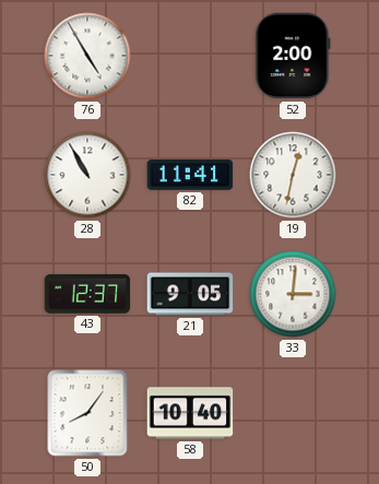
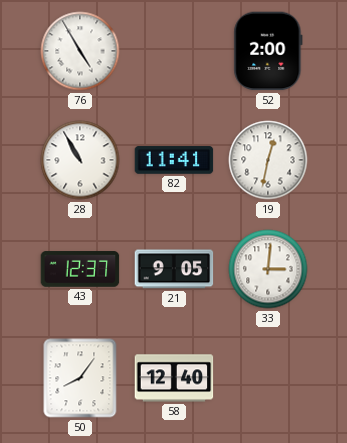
58: 10:40 -> 12:40
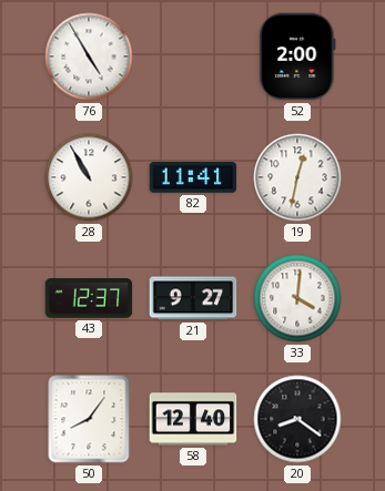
21: 9:05 -> 9:27
33: 3:01 -> 4:01
20: none -> 8:21
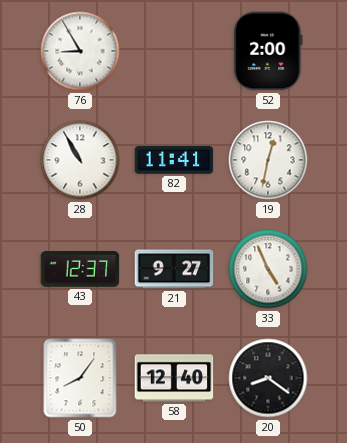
76: 4:55 -> 8:55
33: 4:01 -> 4:56
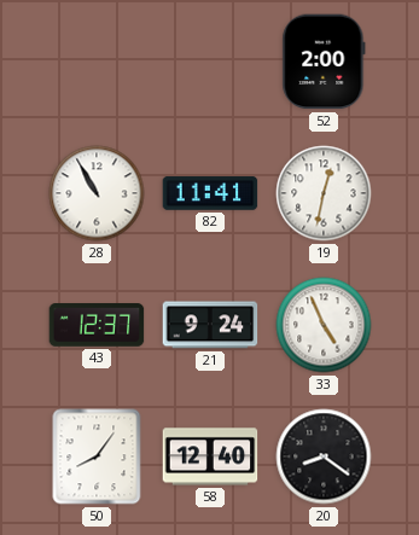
76: 8:55 -> none
21: 9:27 -> 9:24
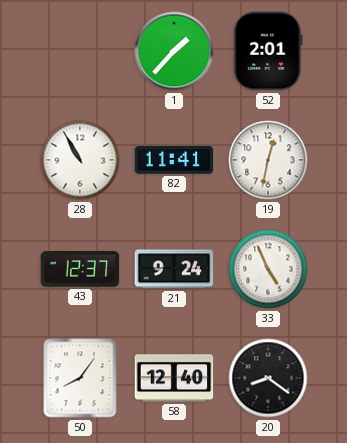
1: none -> 1:37
52: 2:00 -> 2:01
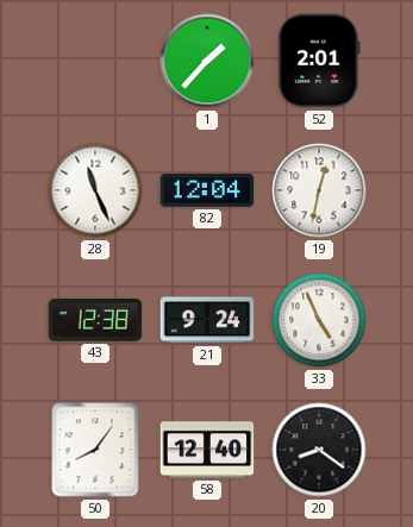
28: 10:55 -> 11:26
82: 11:41 -> 12:04
43: 12:37 -> 12:38
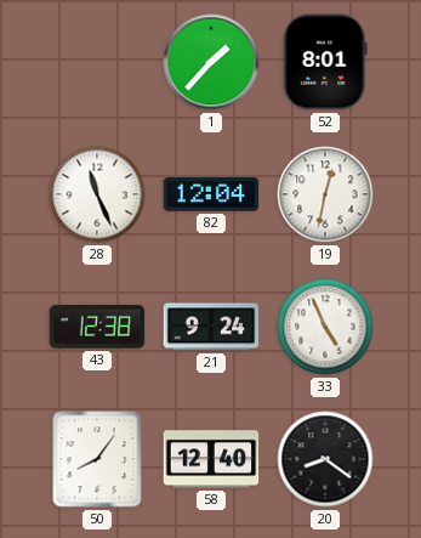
52: 2:01 -> 8:01
